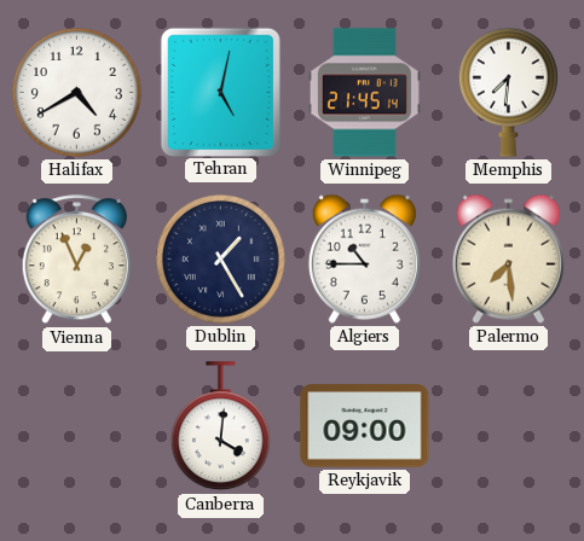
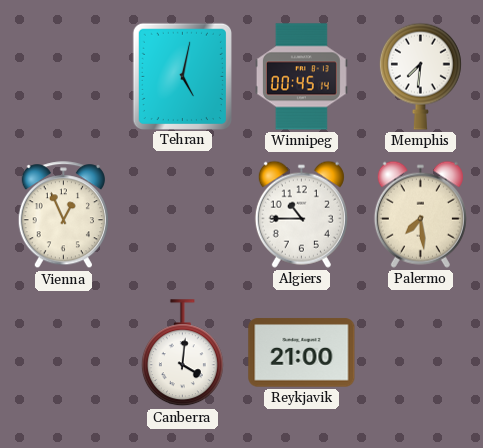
Halifax: 4:40 -> none
Winnipeg: 21:45 -> 00:45
Dublin: 1:25 -> none
Reykjavik: 09:00 -> 21:00
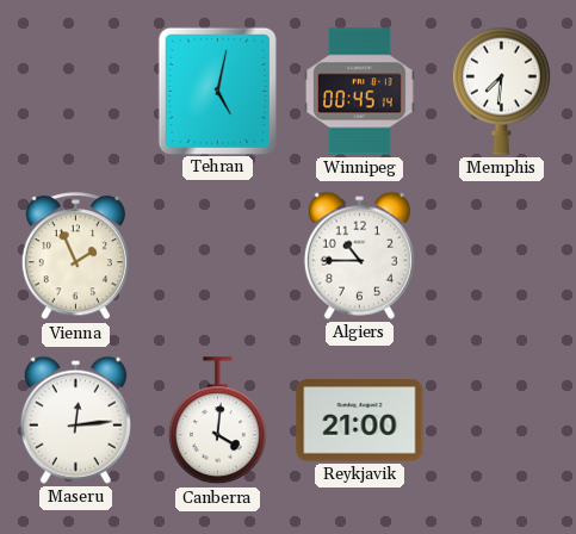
Vienna: 12:56 -> 1:56
Palermo: 7:29 -> none
Maseru: none -> 12:14
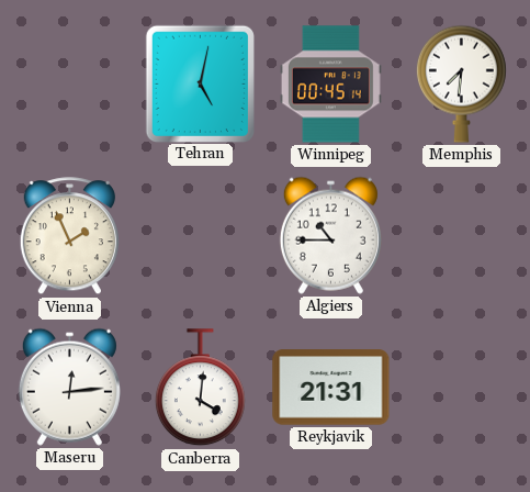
Reykjavik: 21:00 -> 21:31
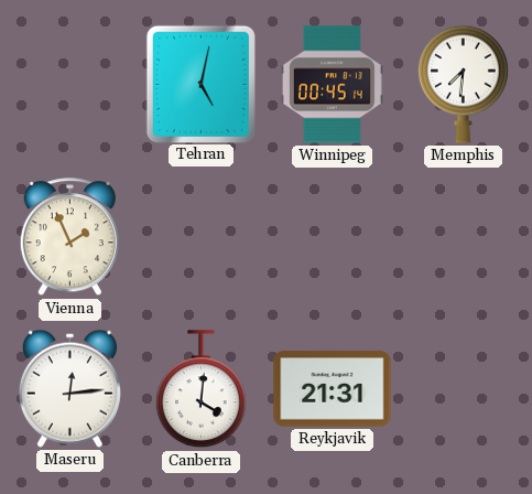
Algiers: 10:45 -> none
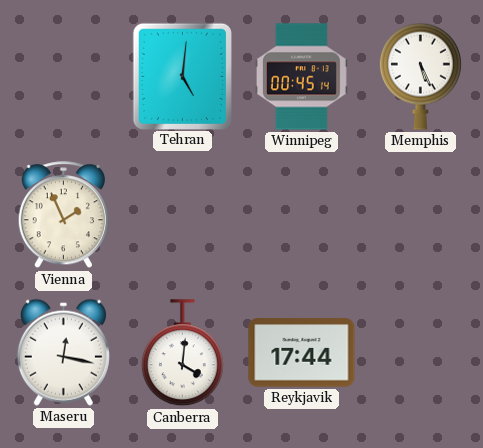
Tehran: 5:02 -> 5:01
Memphis: 7:31 -> 5:26
Maseru: 12:14 -> 12:17
Reykjavik: 21:31 -> 17:44
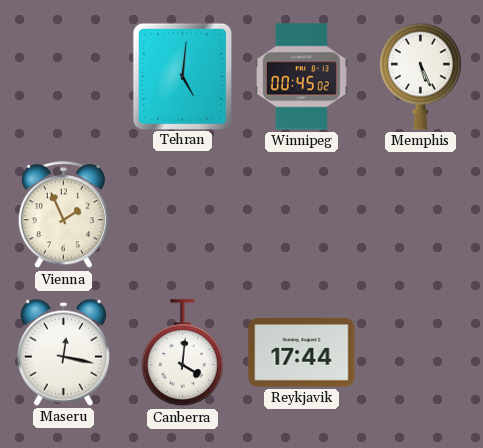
Winnipeg: 00:45:14 -> 00:45:02
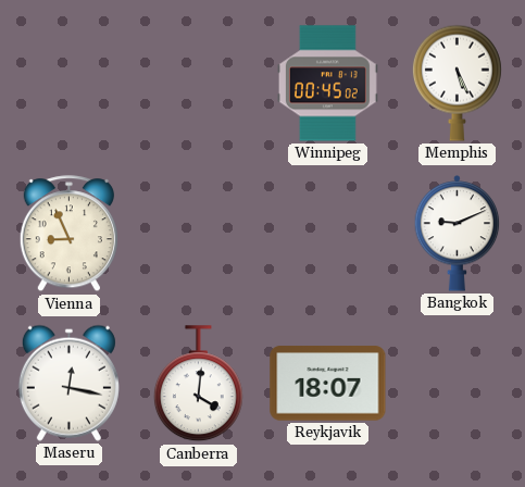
Tehran: 5:01 -> none
Vienna: 1:56 -> 8:56
Bangkok: none -> 9:11
Reykjavik: 17:44 -> 18:07
